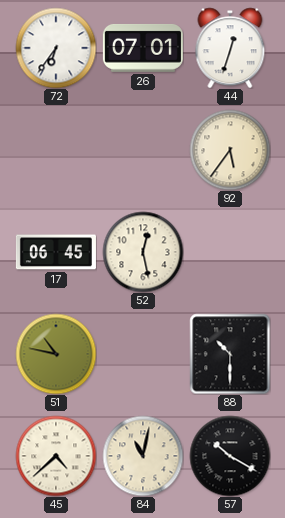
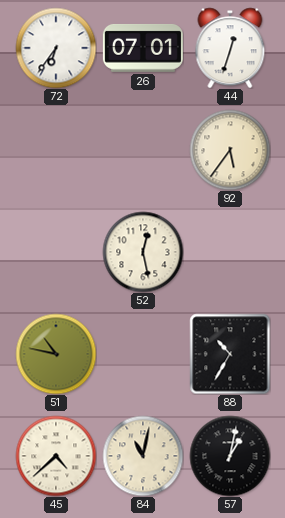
17: 06:45 -> none
88: 10:30 -> 10:35
57: 10:20 -> 1:02
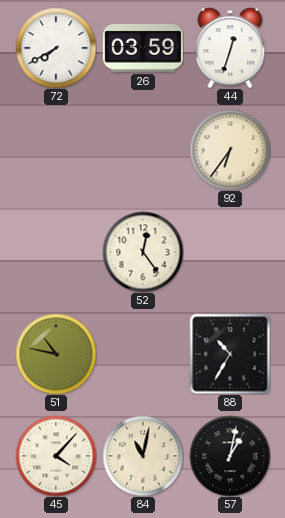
72: 6:36 -> 7:40
26: 07:01 -> 03:59
92: 5:36 -> 6:36
52: 12:28 -> 12:24
45: 4:38 -> 4:07
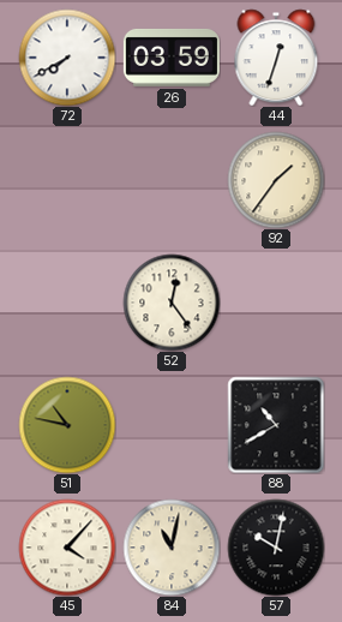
92: 6:36 -> 1:36
88: 10:35 -> 10:40
57: 1:02 -> 10:02
